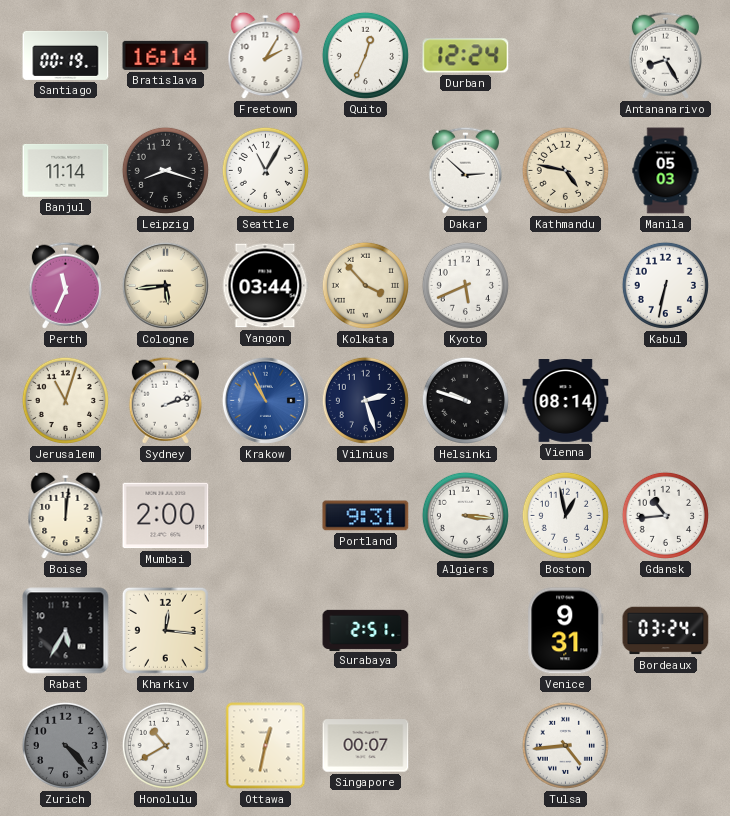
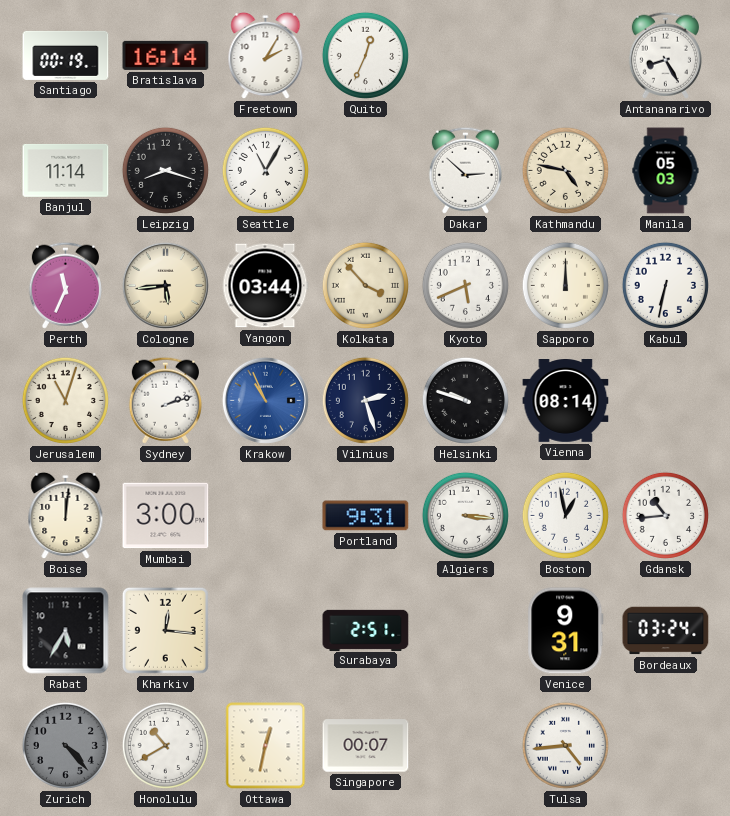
Durban: 12:24 -> none
Sapporo: none -> 12:00
Mumbai: 2:00 -> 3:00
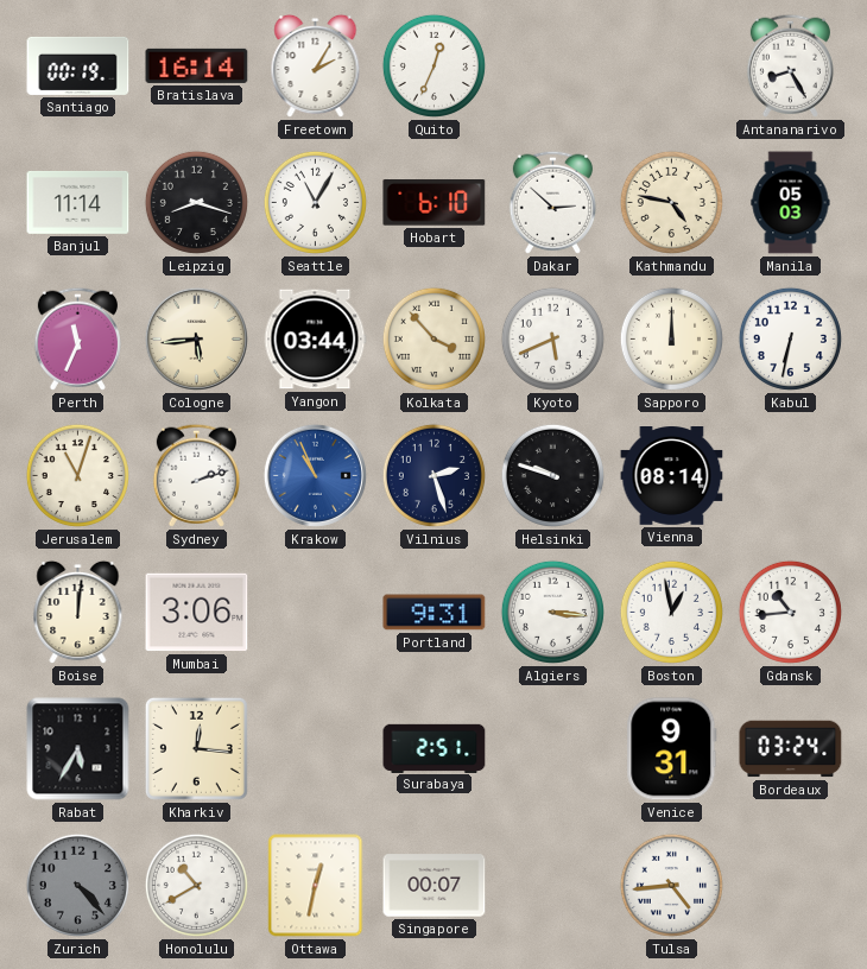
Hobart: none -> 6:10
Mumbai: 3:00 -> 3:06
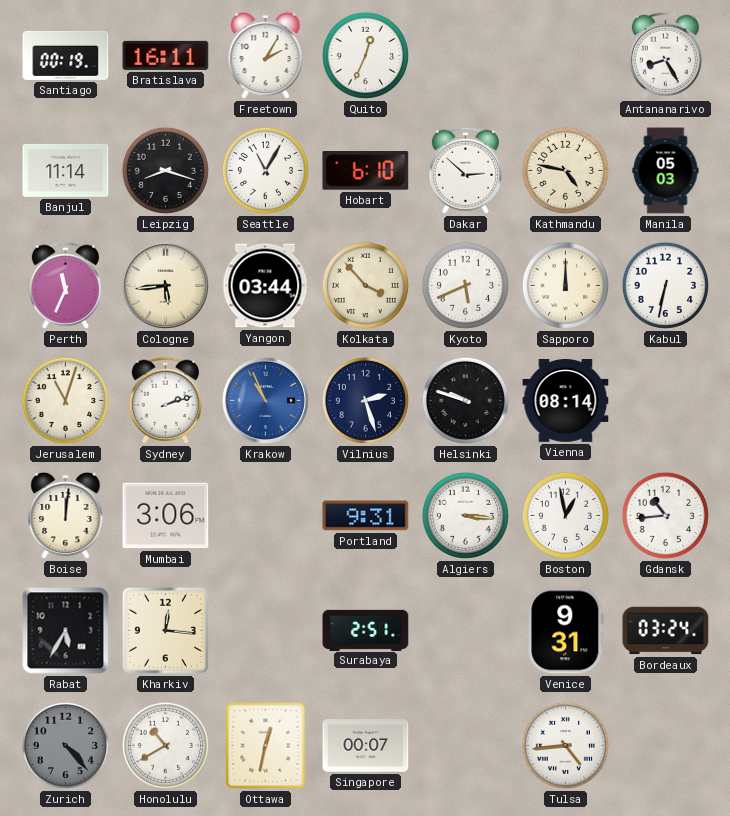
Bratislava: 16:14 -> 16:11
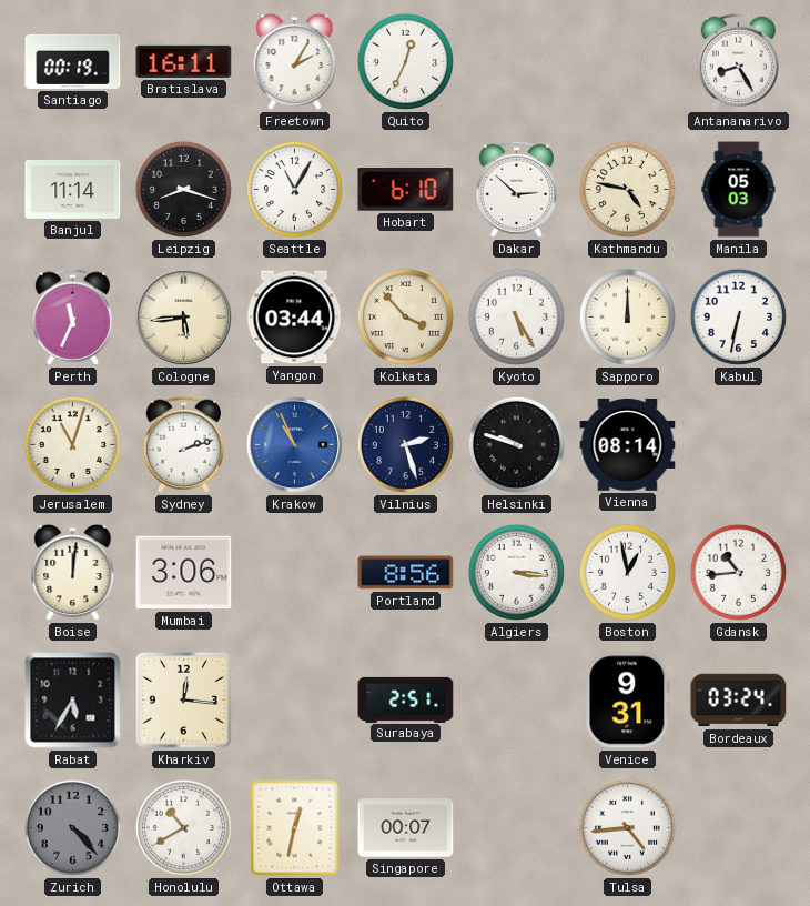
Kyoto: 5:41 -> 5:25
Portland: 9:31 -> 8:56
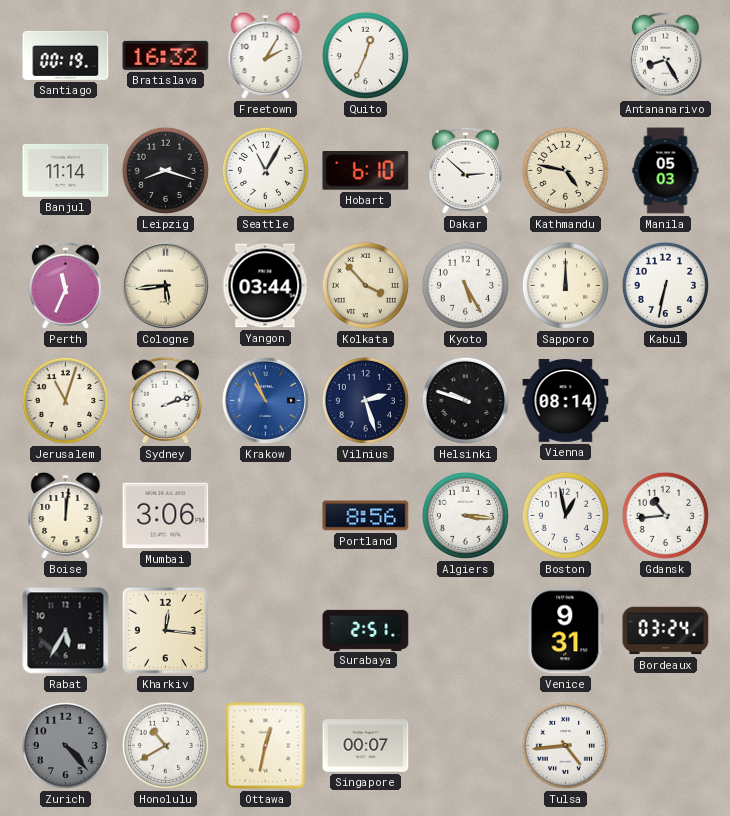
Bratislava: 16:11 -> 16:32
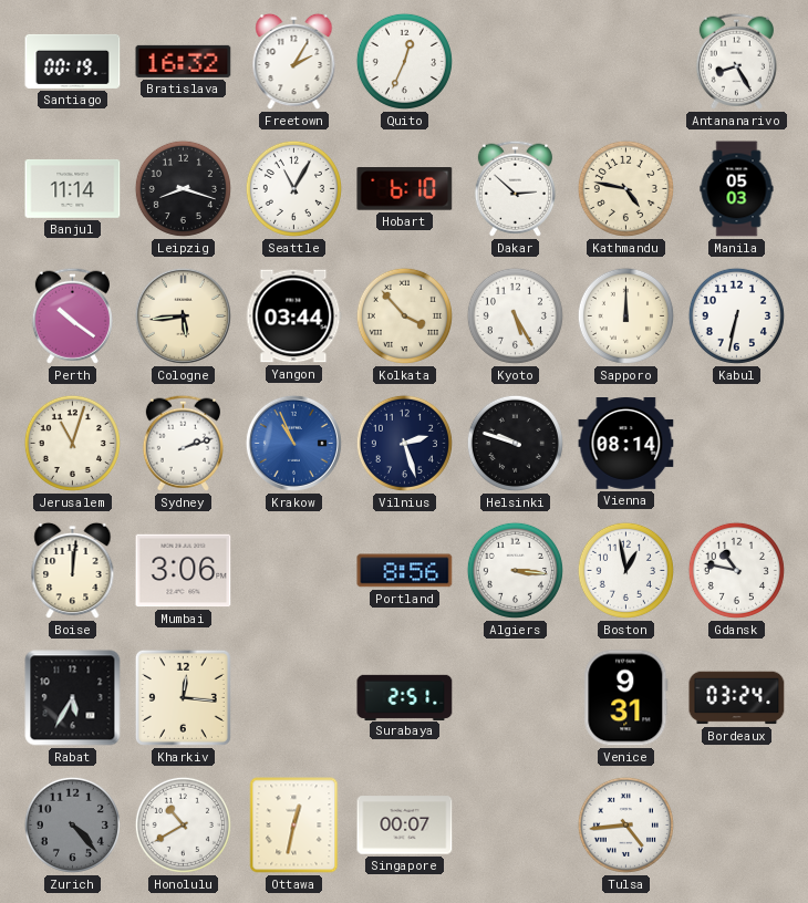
Perth: 11:34 -> 10:21
Gdansk: 10:44 -> 10:47
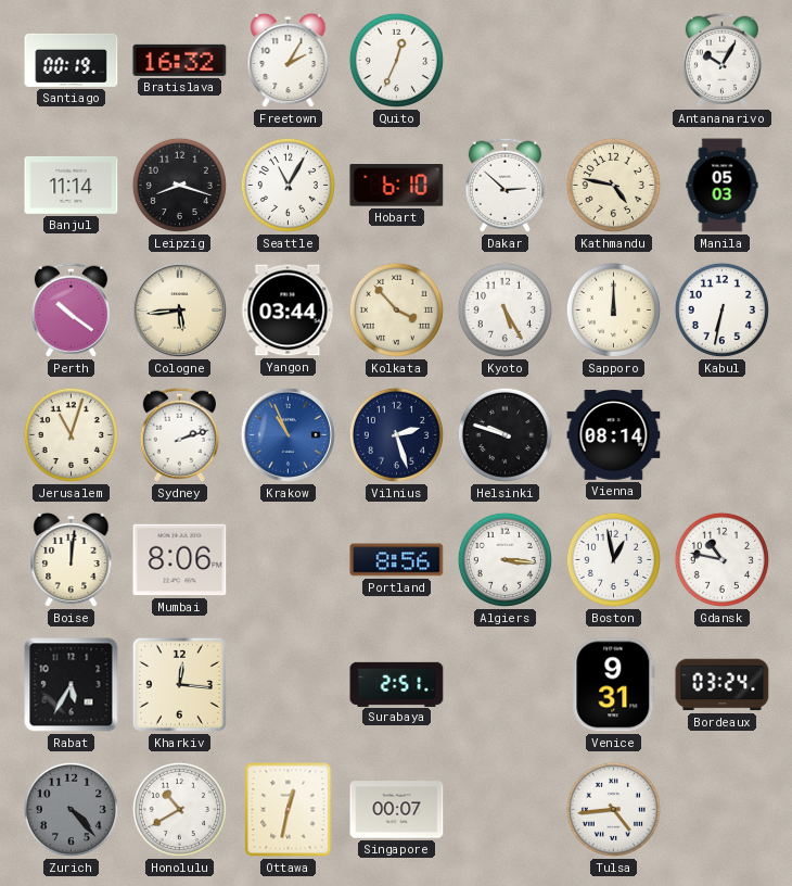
Antananarivo: 8:25 -> 10:05
Mumbai: 3:06 -> 8:06
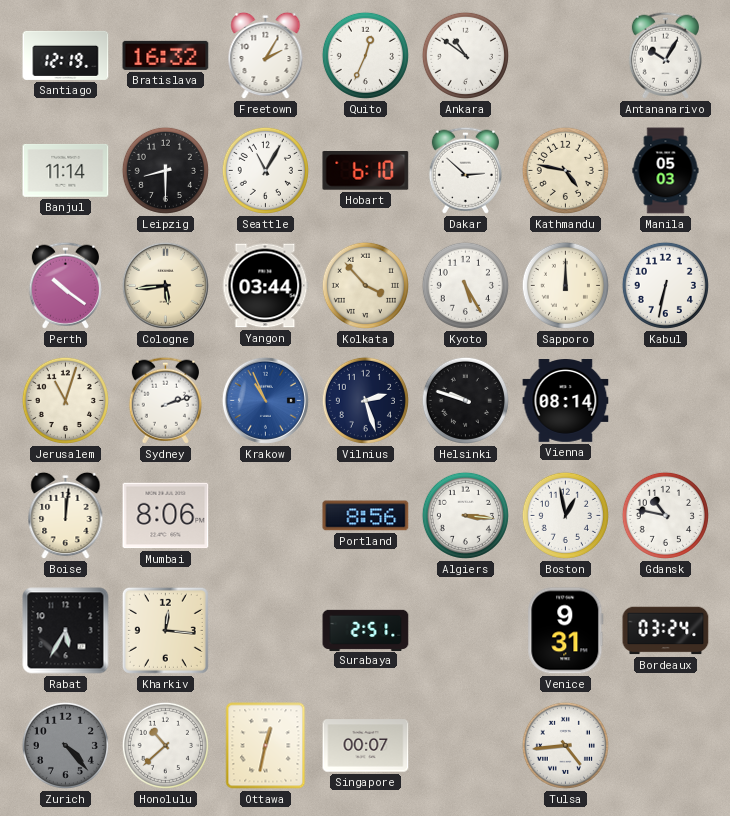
Santiago: 00:19 -> 12:19
Ankara: none -> 10:51
Leipzig: 8:18 -> 8:30
Honolulu: 10:40 -> 10:38
